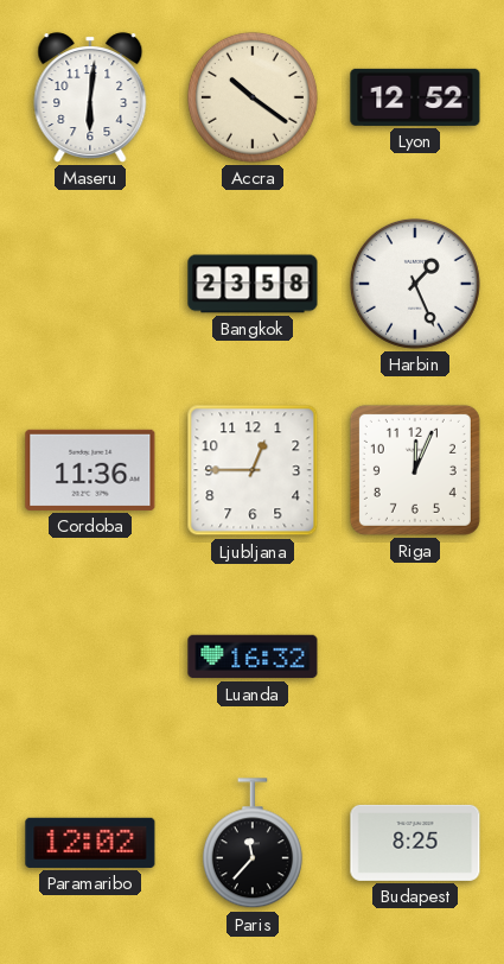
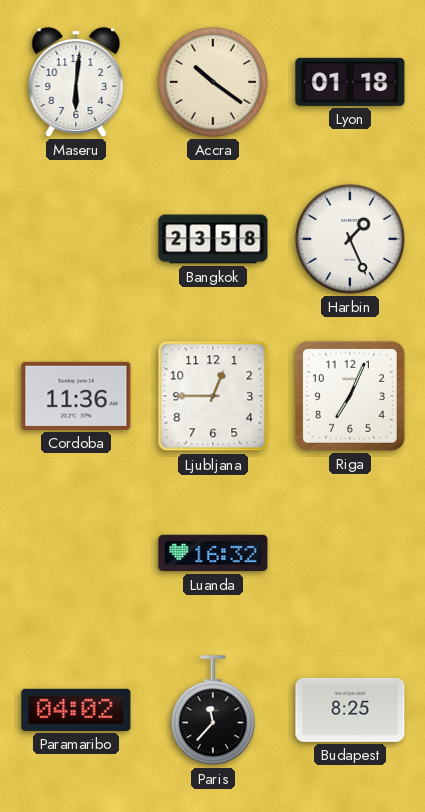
Lyon: 12:52 -> 01:18
Riga: 12:04 -> 7:04
Paramaribo: 12:02 -> 04:02
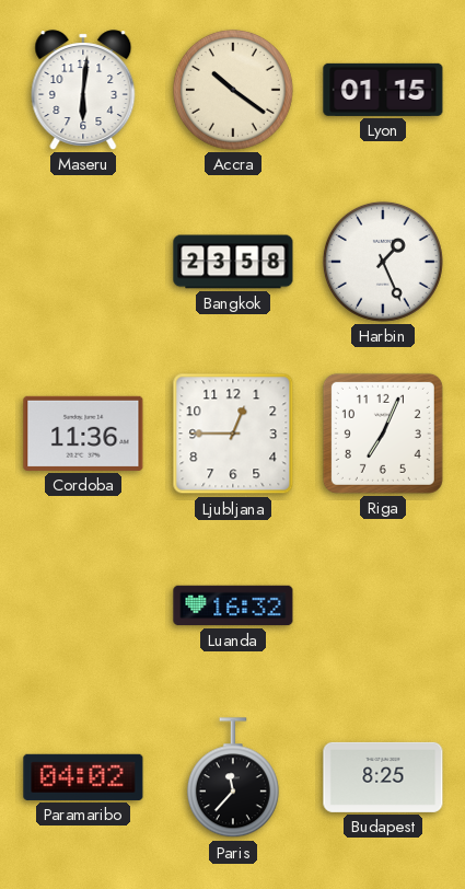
Lyon: 01:18 -> 01:15
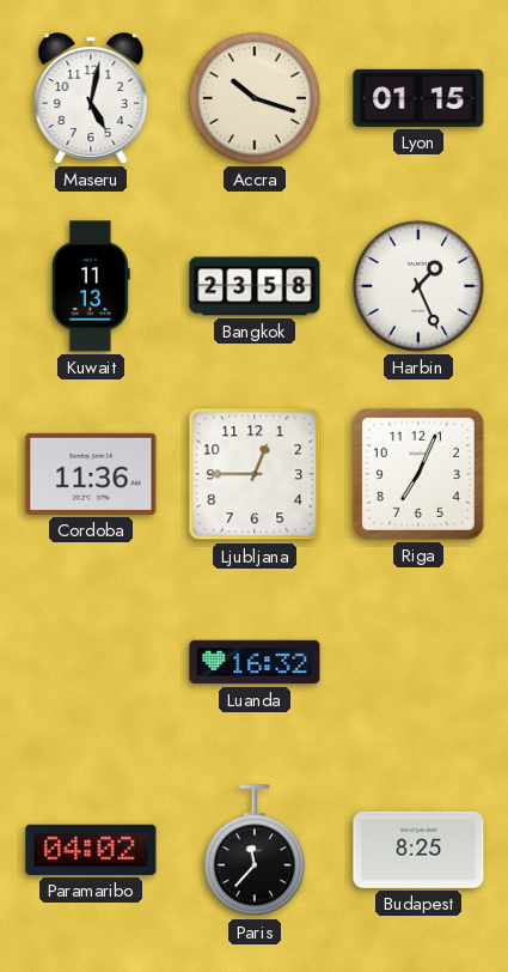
Maseru: 6:01 -> 5:02
Accra: 10:21 -> 10:18
Kuwait: none -> 11:13
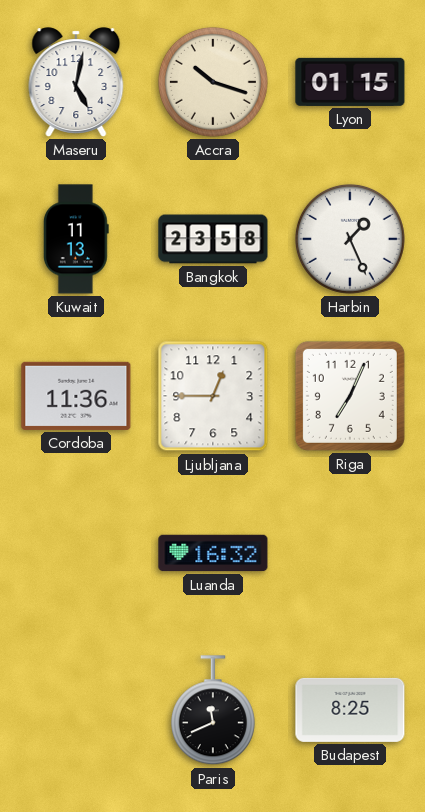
Paramaribo: 04:02 -> none
Paris: 11:37 -> 11:41
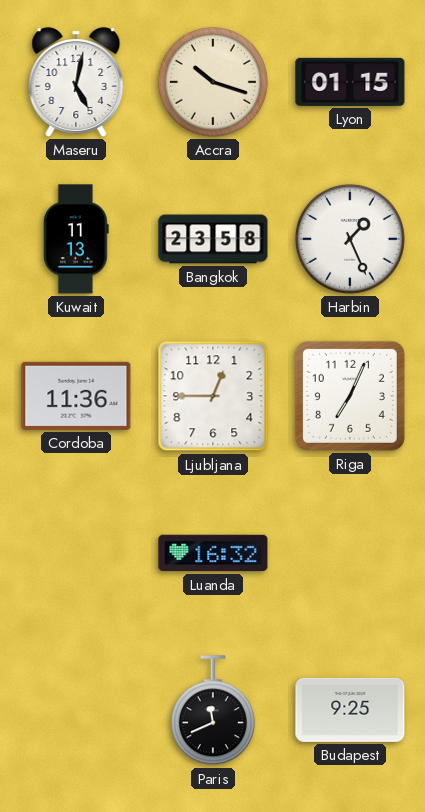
Budapest: 8:25 -> 9:25
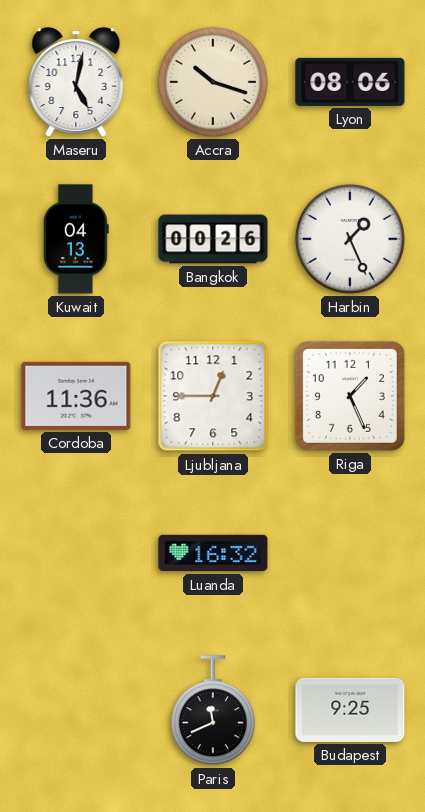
Lyon: 01:15 -> 08:06
Kuwait: 11:13 -> 04:13
Bangkok: 23:58 -> 00:26
Riga: 7:04 -> 1:26
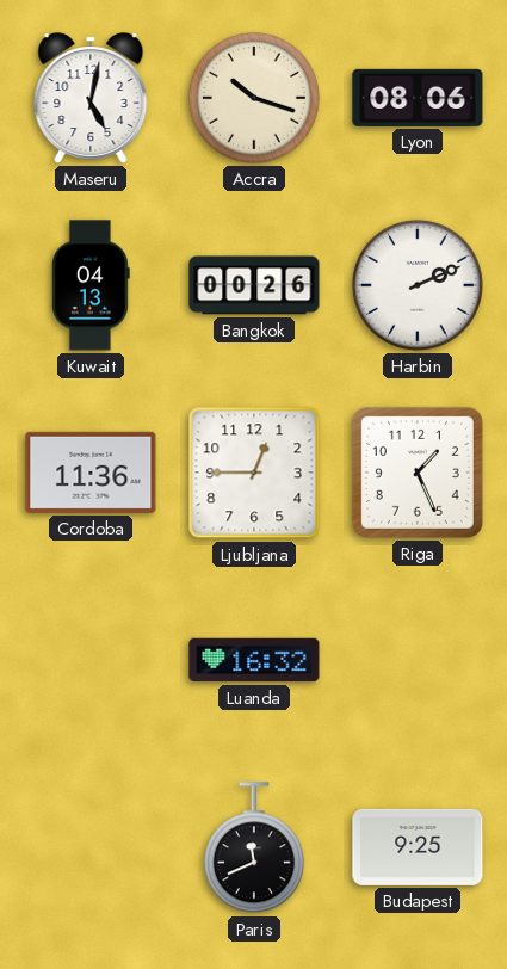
Harbin: 1:26 -> 2:11
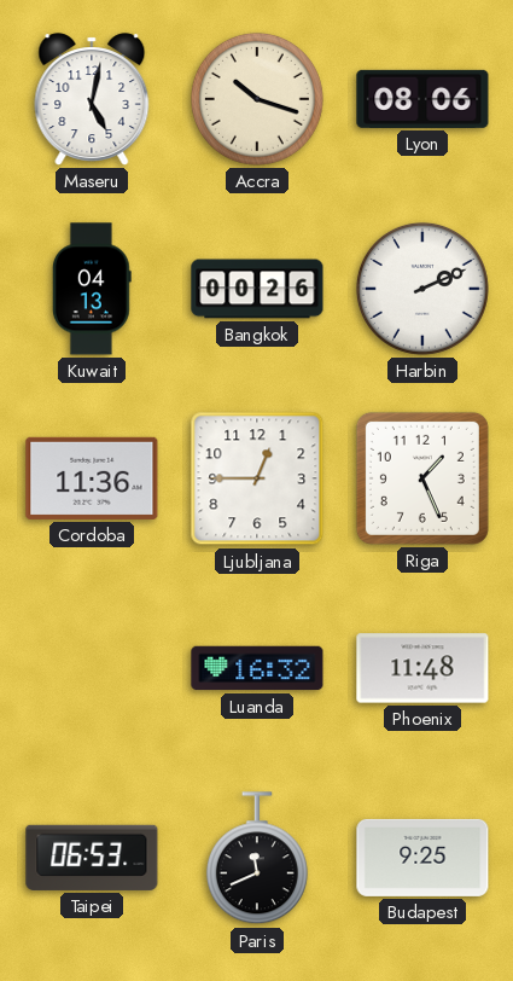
Phoenix: none -> 11:48
Taipei: none -> 06:53
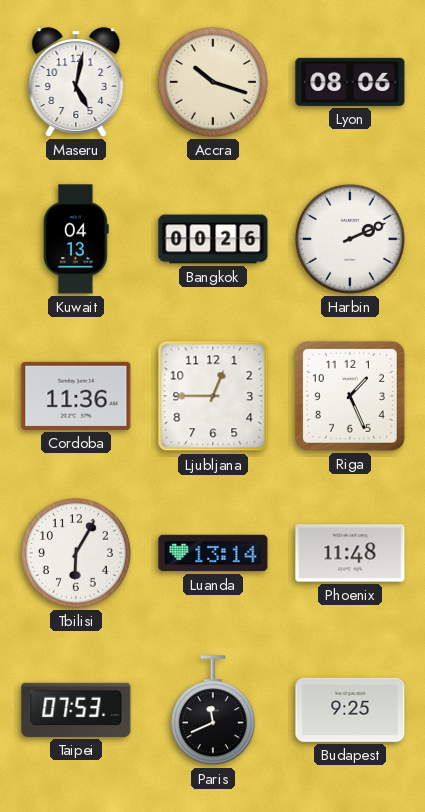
Tbilisi: none -> 6:05
Luanda: 16:32 -> 13:14
Taipei: 06:53 -> 07:53
